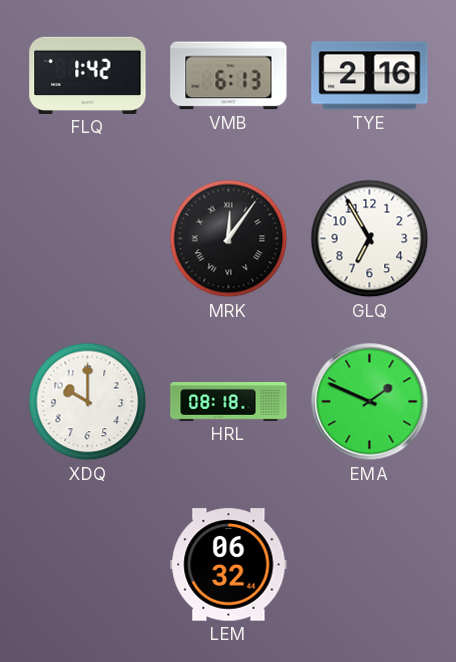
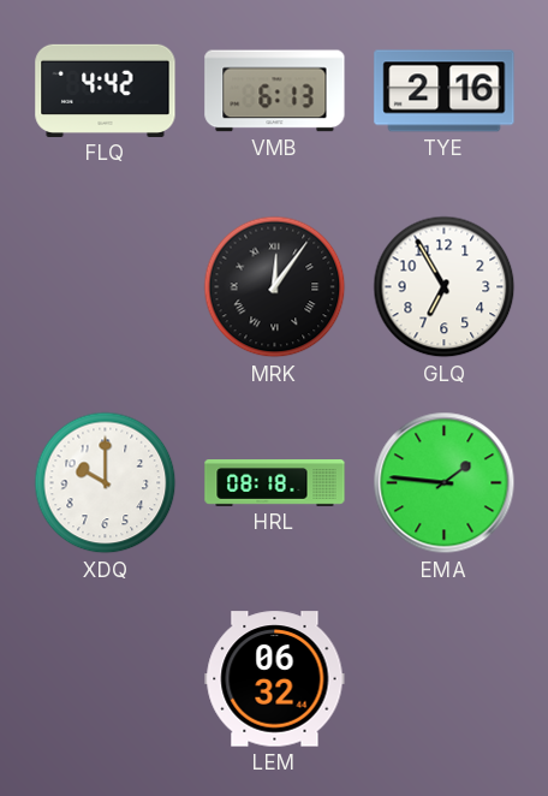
FLQ: 1:42 -> 4:42
EMA: 1:49 -> 1:46
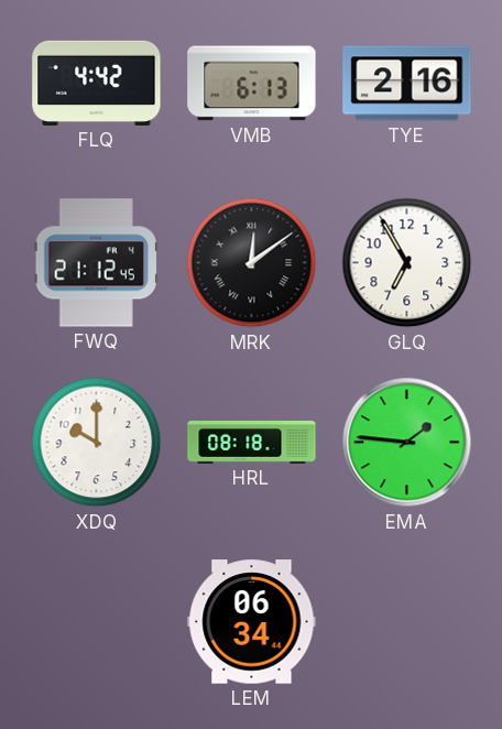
FWQ: none -> 21:12
MRK: 12:06 -> 12:09
LEM: 06:32 -> 06:34
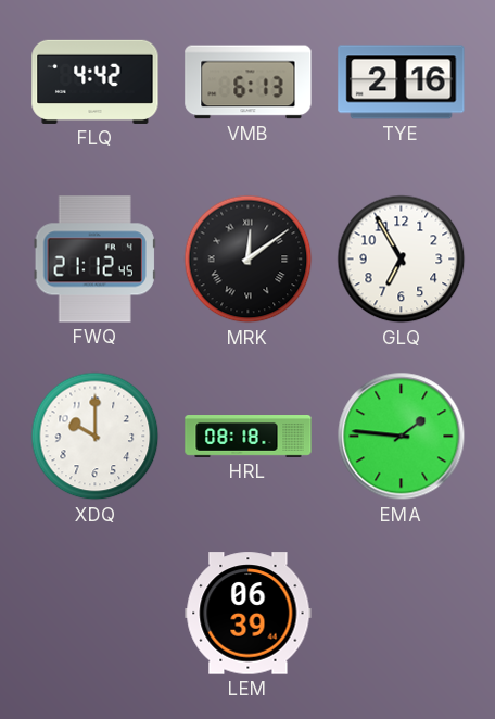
LEM: 06:34 -> 06:39
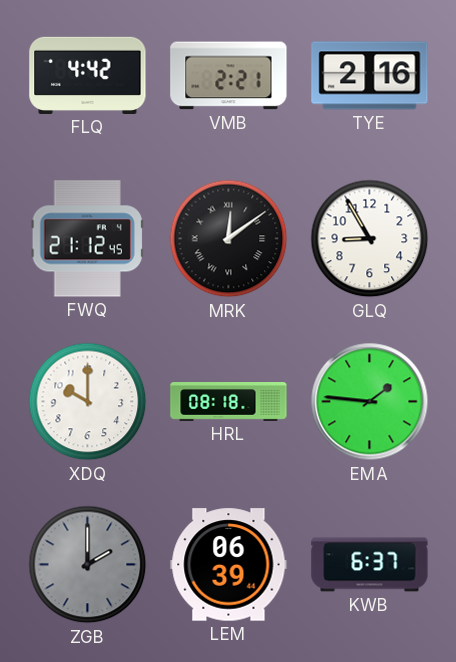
VMB: 6:13 -> 2:21
GLQ: 6:55 -> 8:55
ZGB: none -> 2:00
KWB: none -> 6:37
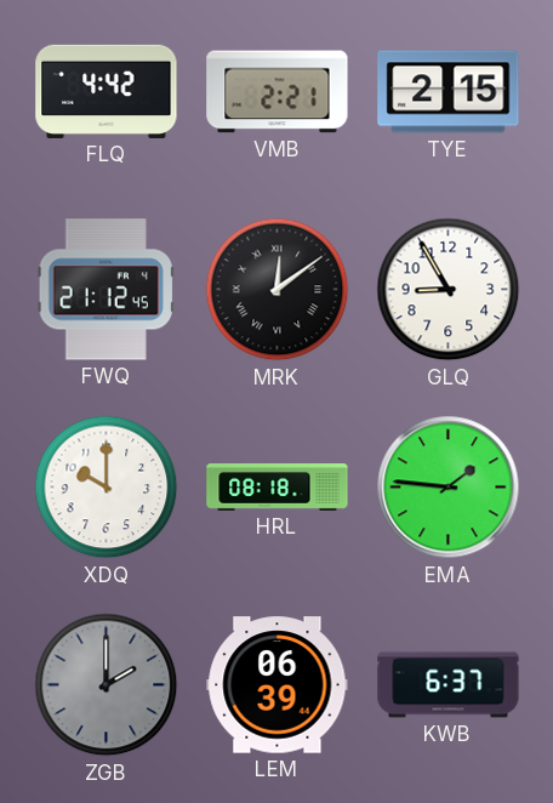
TYE: 2:16 -> 2:15
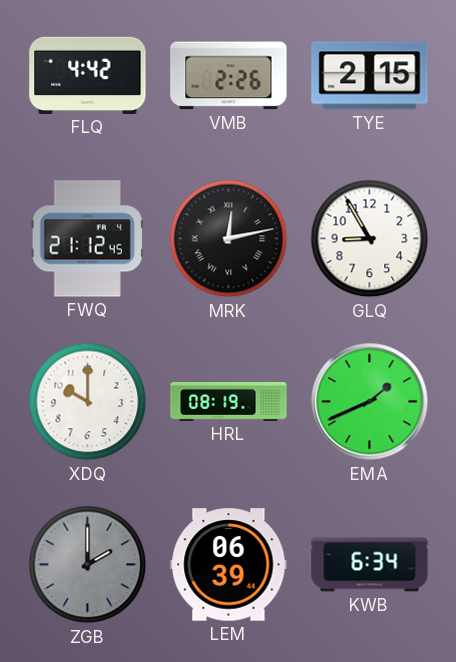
VMB: 2:21 -> 2:26
MRK: 12:09 -> 12:13
HRL: 08:18 -> 08:19
EMA: 1:46 -> 1:41
KWB: 6:37 -> 6:34
